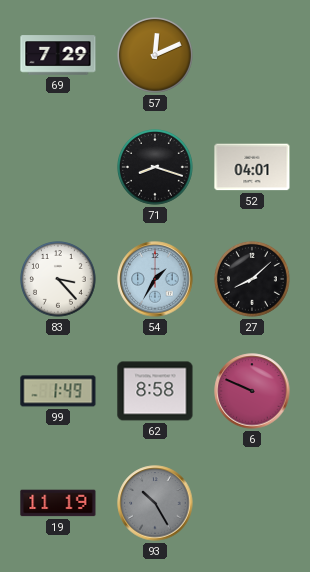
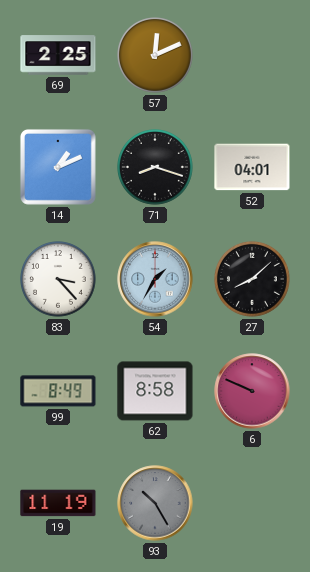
69: 7:29 -> 2:25
14: none -> 1:11
99: 1:49 -> 8:49
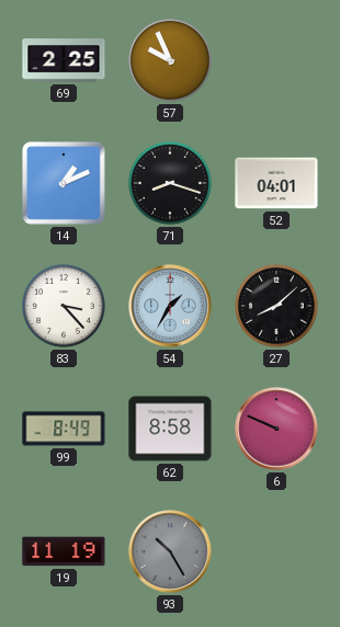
57: 12:11 -> 9:56
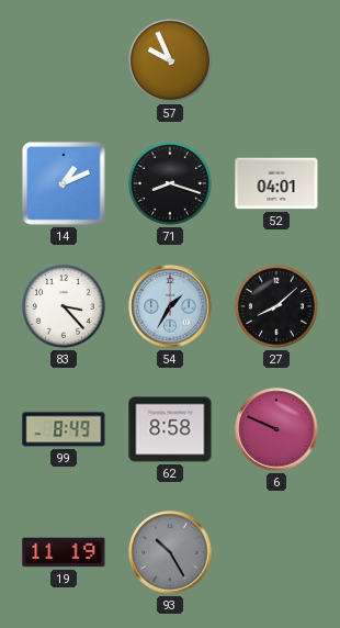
69: 2:25 -> none
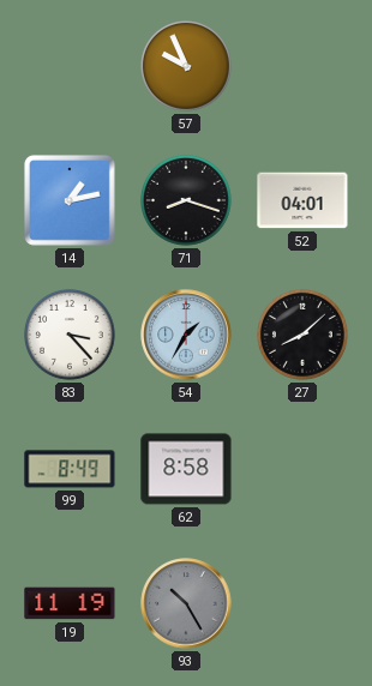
14: 1:11 -> 1:13
6: 9:49 -> none
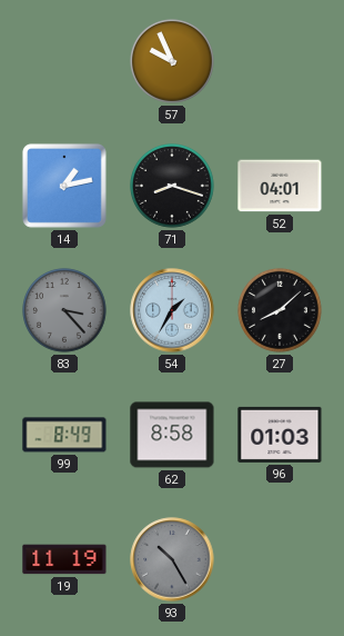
83 dial: white -> grey
96: none -> 01:03
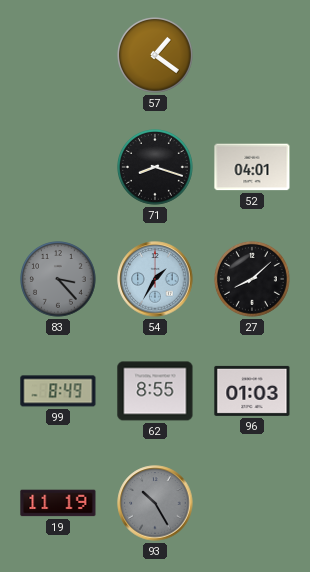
57: 9:56 -> 1:21
14: 1:13 -> none
62: 8:58 -> 8:55
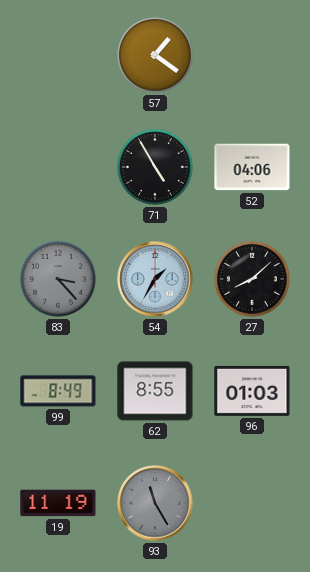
71: 8:18 -> 4:55
52: 04:01 -> 04:06
93: 10:25 -> 11:25
